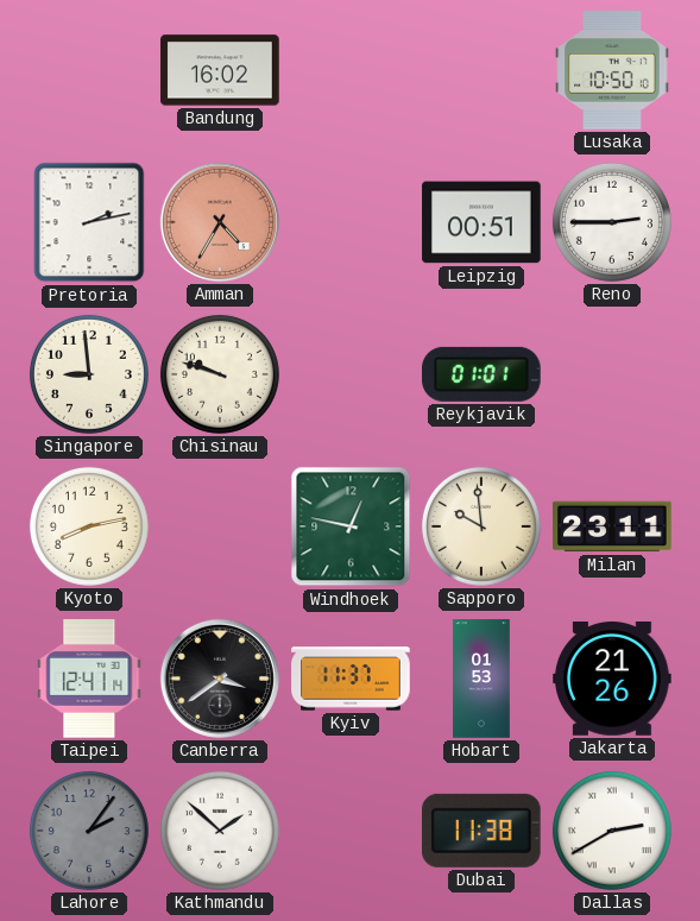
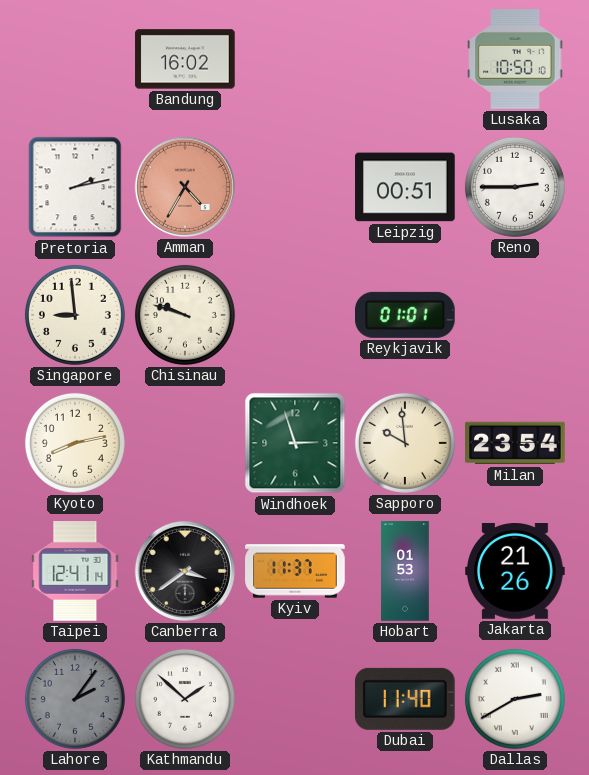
Windhoek: 12:47 -> 2:57
Milan: 23:11 -> 23:54
Dubai: 11:38 -> 11:40
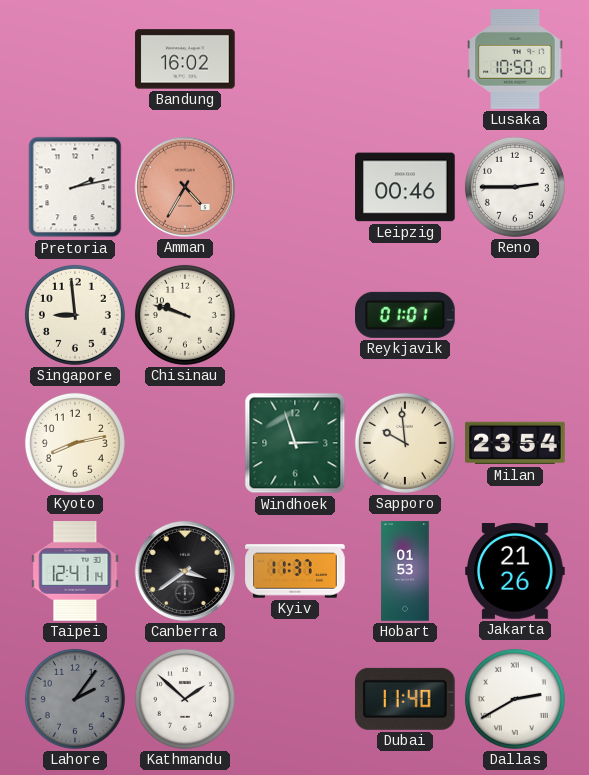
Leipzig: 00:51 -> 00:46
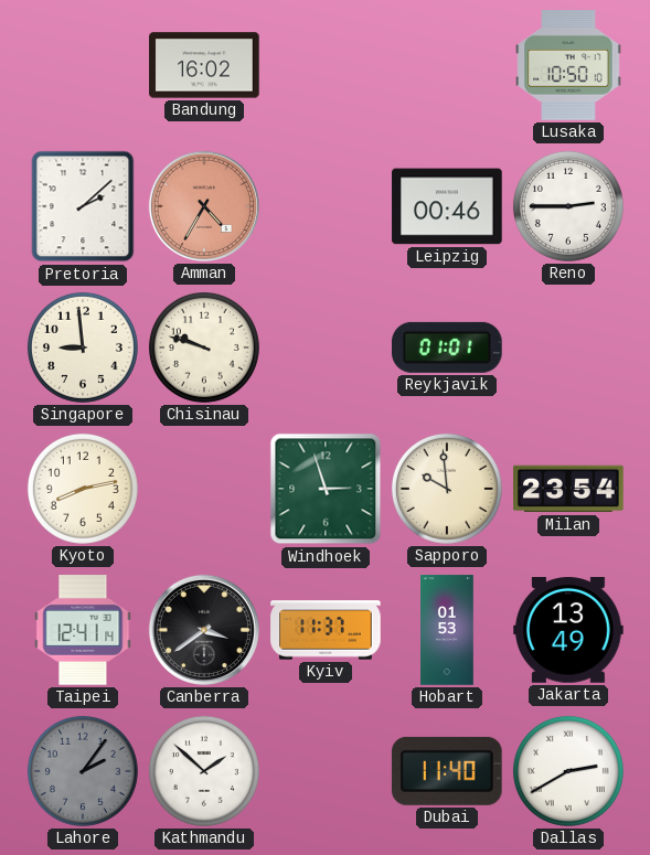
Pretoria: 2:13 -> 2:08
Jakarta: 21:26 -> 13:49
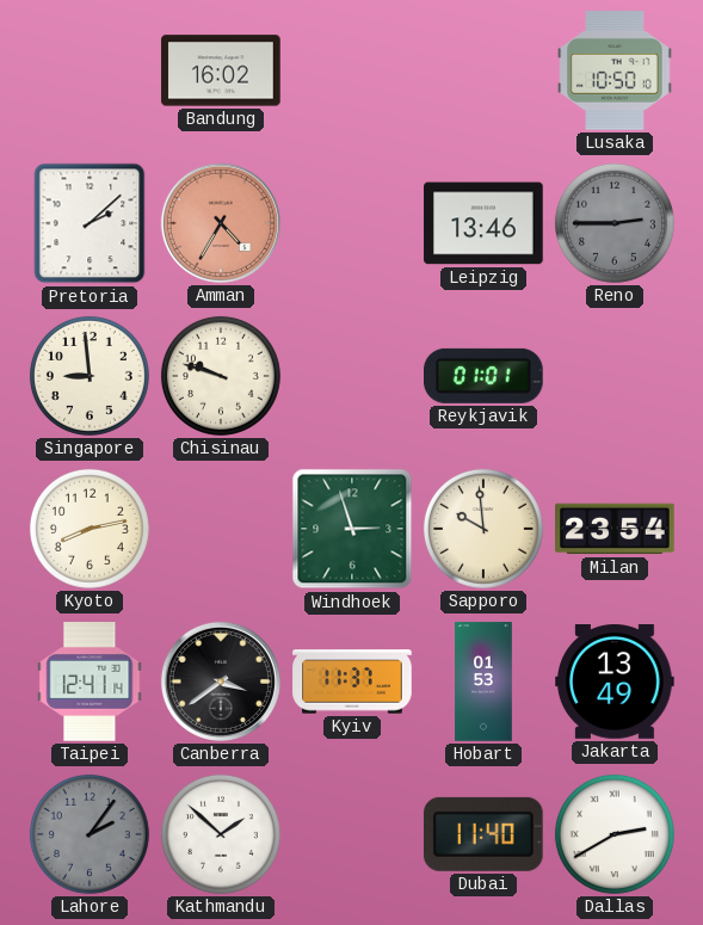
Leipzig: 00:46 -> 13:46
Reno dial: white -> grey
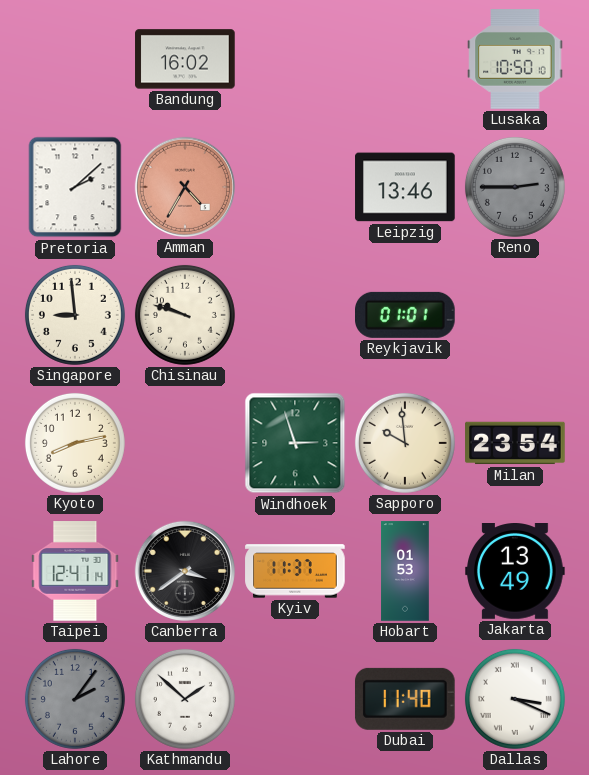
Dallas: 2:40 -> 3:19
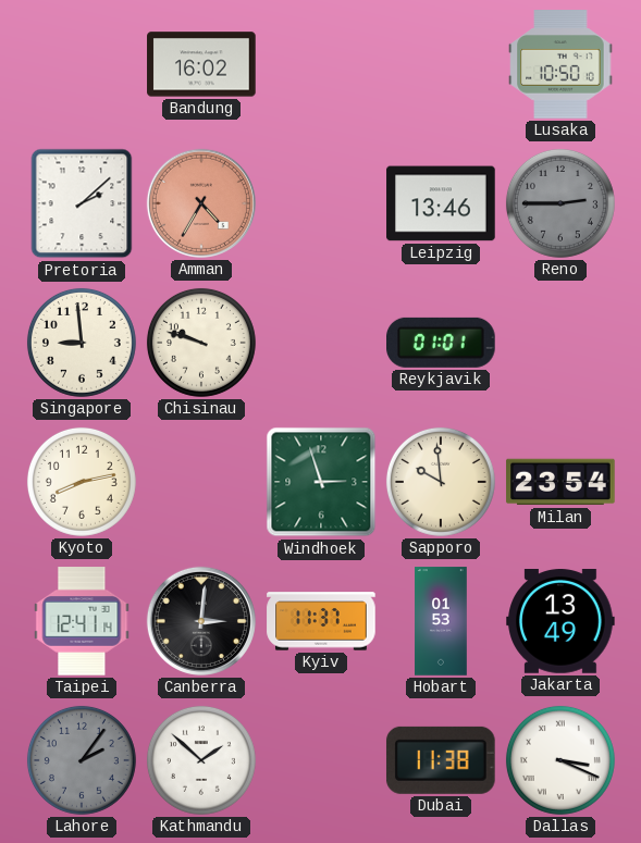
Canberra: 3:39 -> 3:01
Dubai: 11:40 -> 11:38
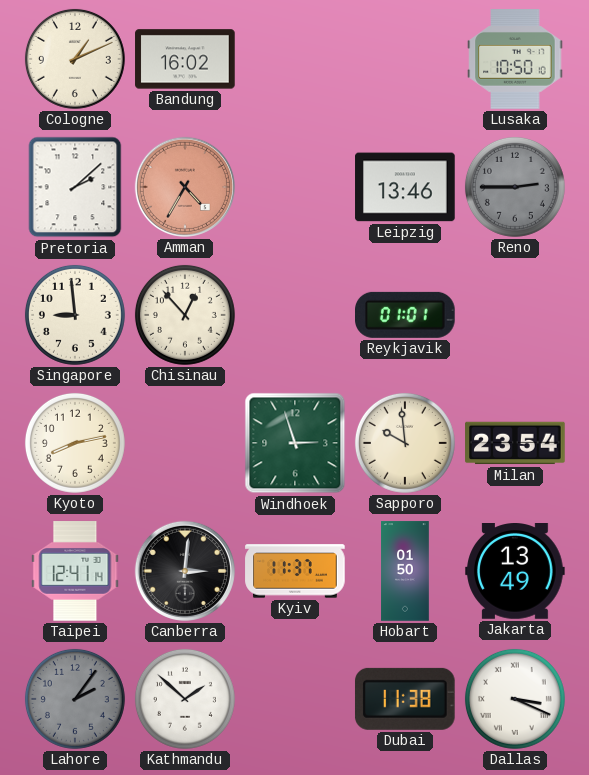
Cologne: none -> 1:11
Chisinau: 9:48 -> 12:53
Hobart: 01:53 -> 01:50
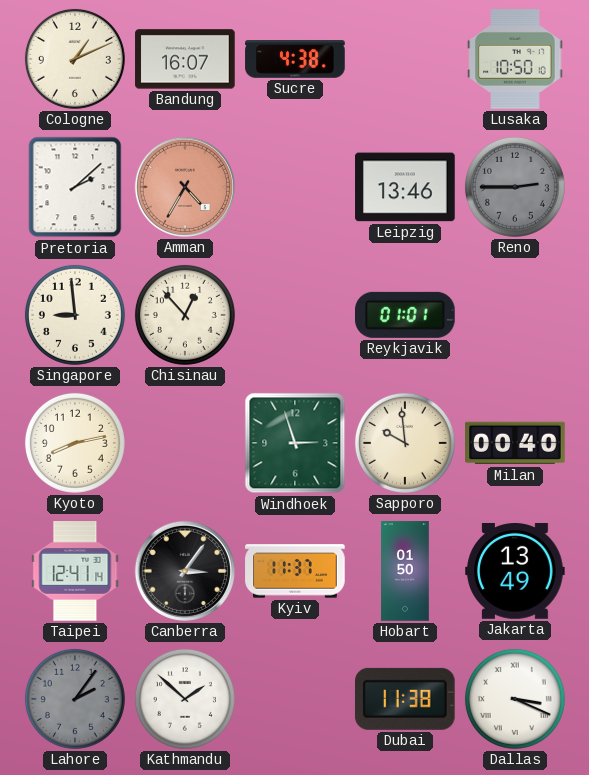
Bandung: 16:02 -> 16:07
Sucre: none -> 4:38
Milan: 23:54 -> 00:40
Canberra: 3:01 -> 3:06
